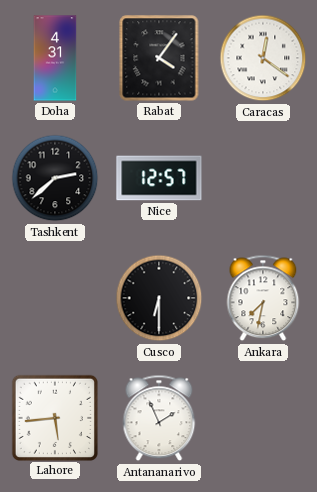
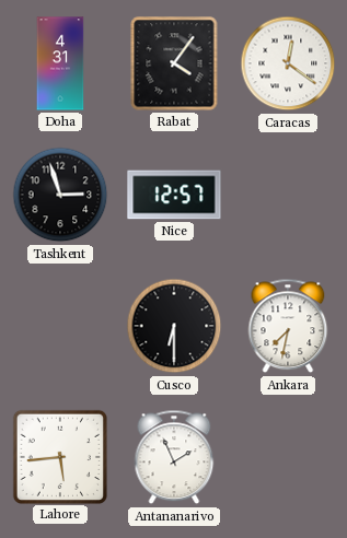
Tashkent: 2:38 -> 2:57
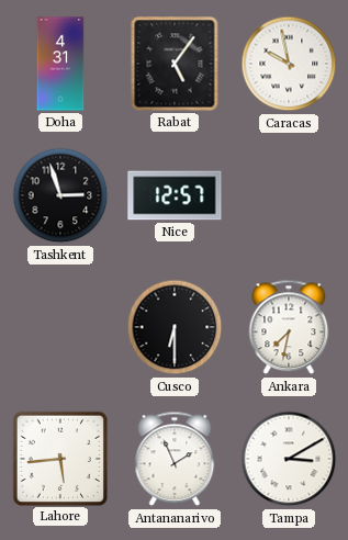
Rabat: 4:06 -> 5:06
Caracas: 12:21 -> 9:58
Tampa: none -> 3:10
